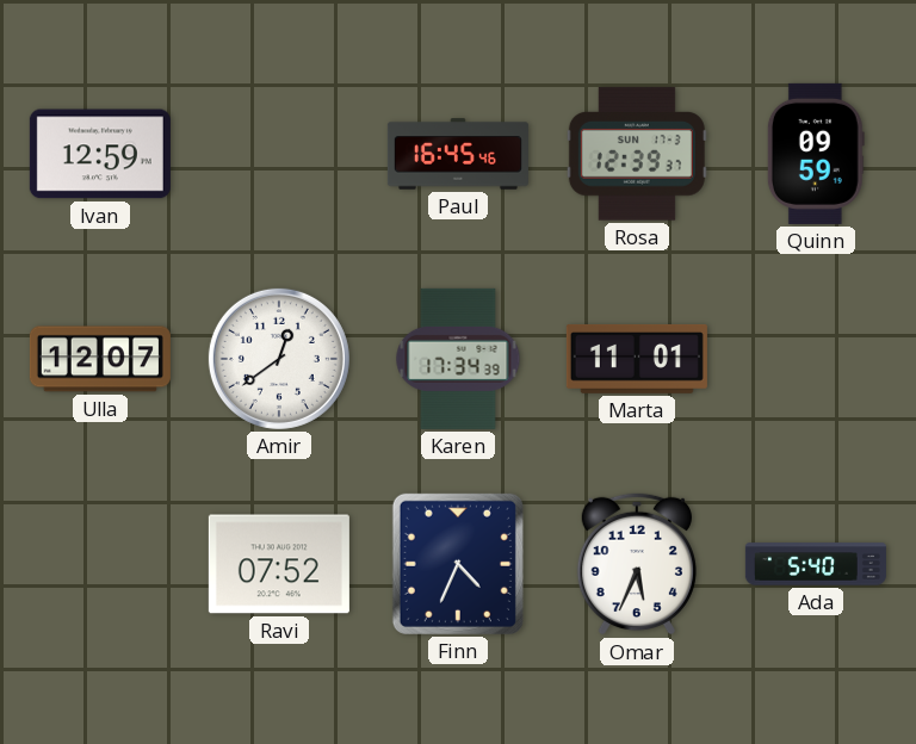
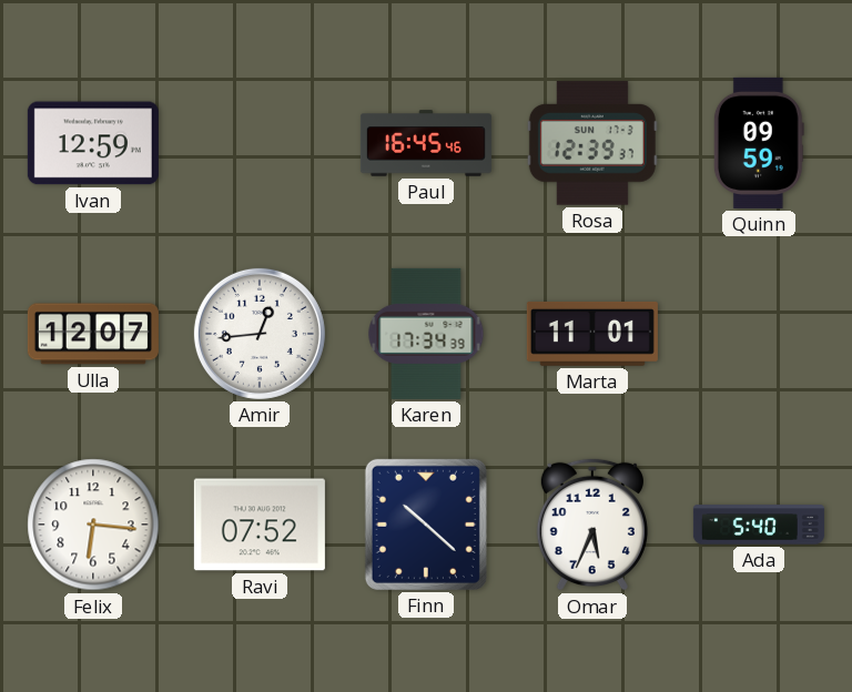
Amir: 12:39 -> 12:44
Felix: none -> 6:16
Finn: 4:34 -> 10:22
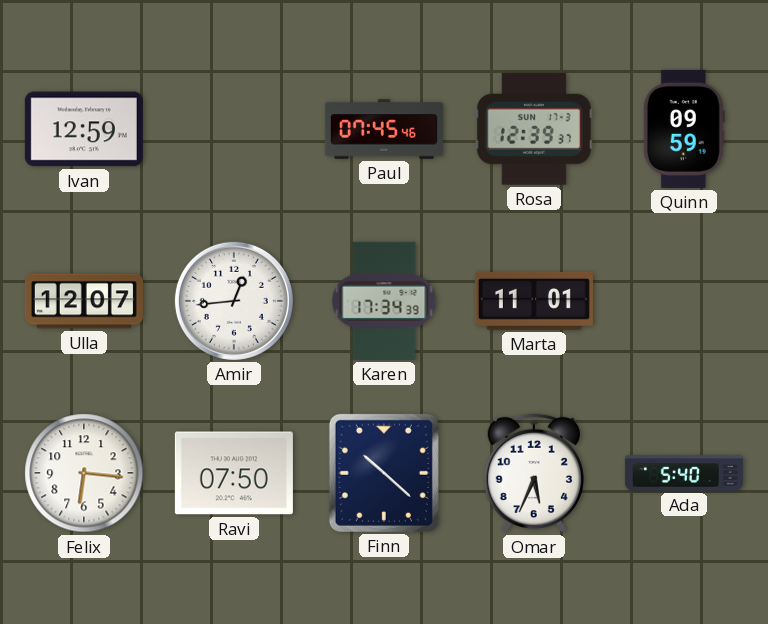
Paul: 16:45 -> 07:45
Ravi: 07:52 -> 07:50
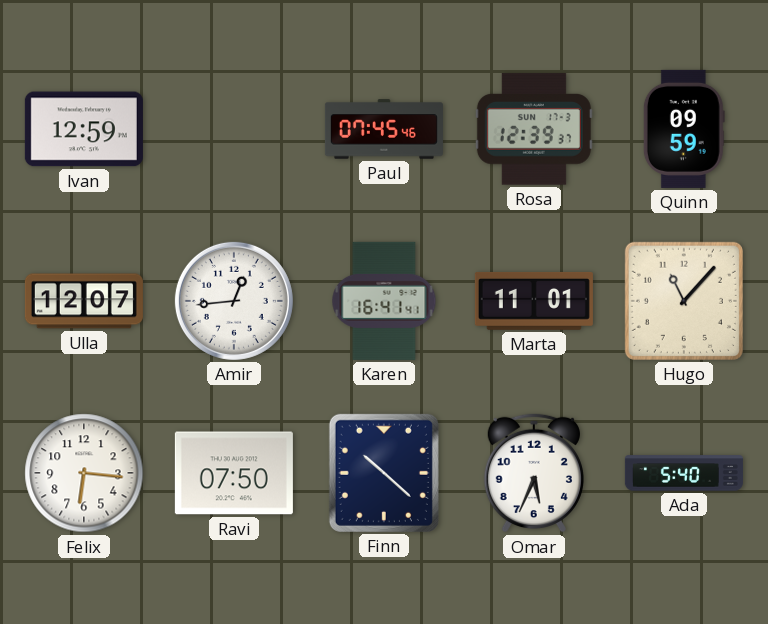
Karen: 17:34 -> 16:41
Hugo: none -> 11:07
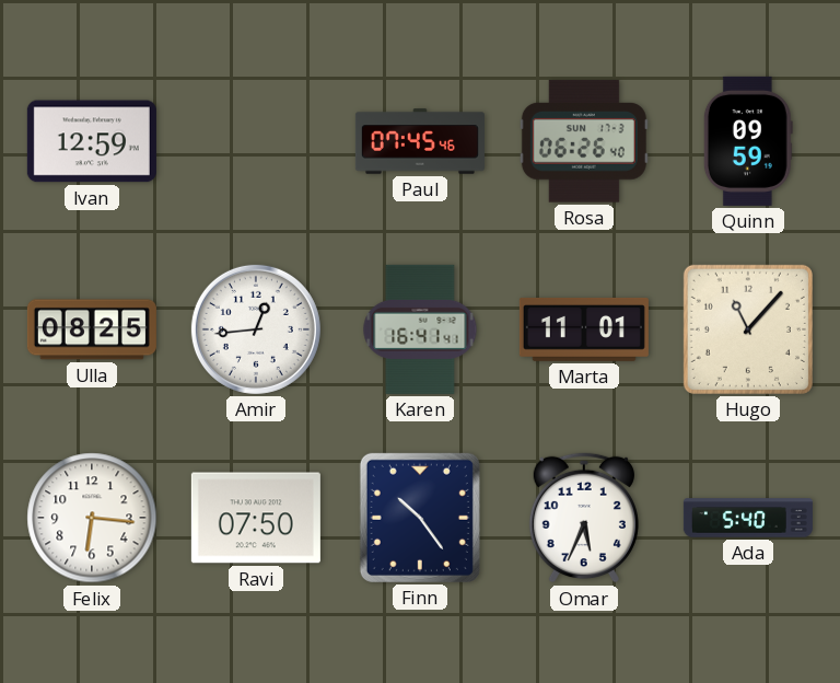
Rosa: 12:39 -> 06:26
Ulla: 12:07 -> 08:25
Finn: 10:22 -> 10:24
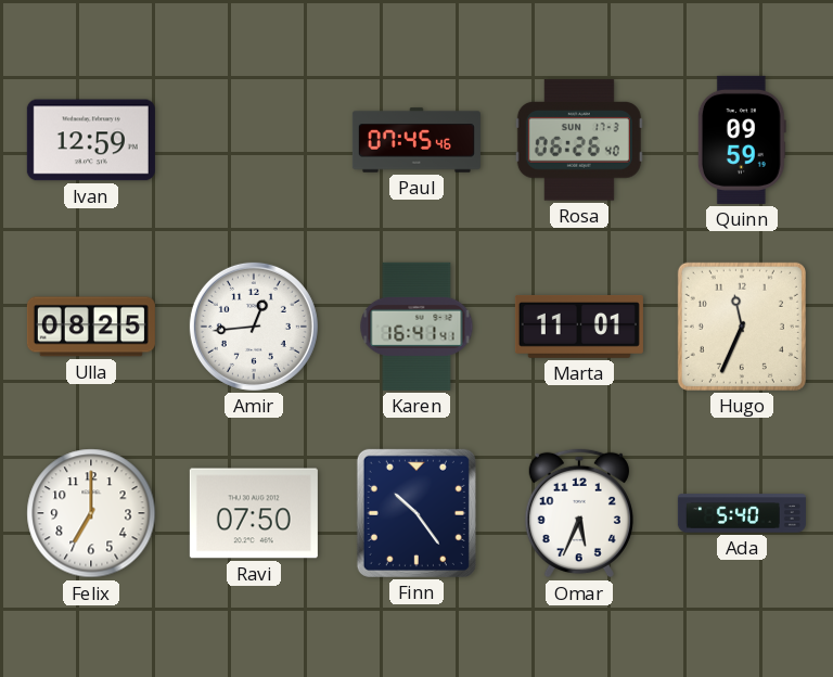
Hugo: 11:07 -> 11:34
Felix: 6:16 -> 7:00
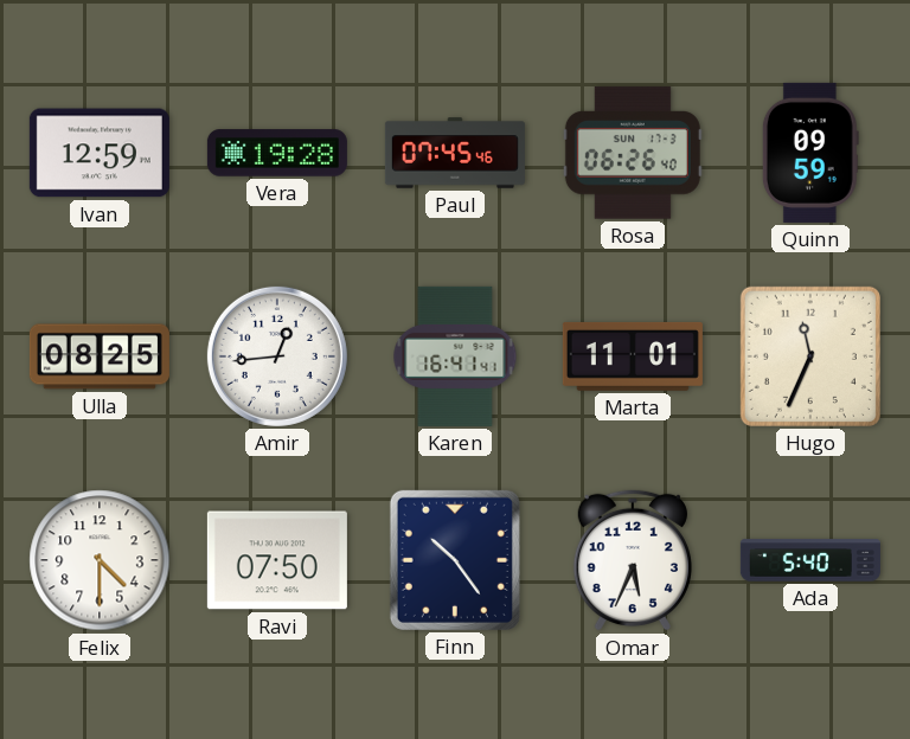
Vera: none -> 19:28
Felix: 7:00 -> 4:30
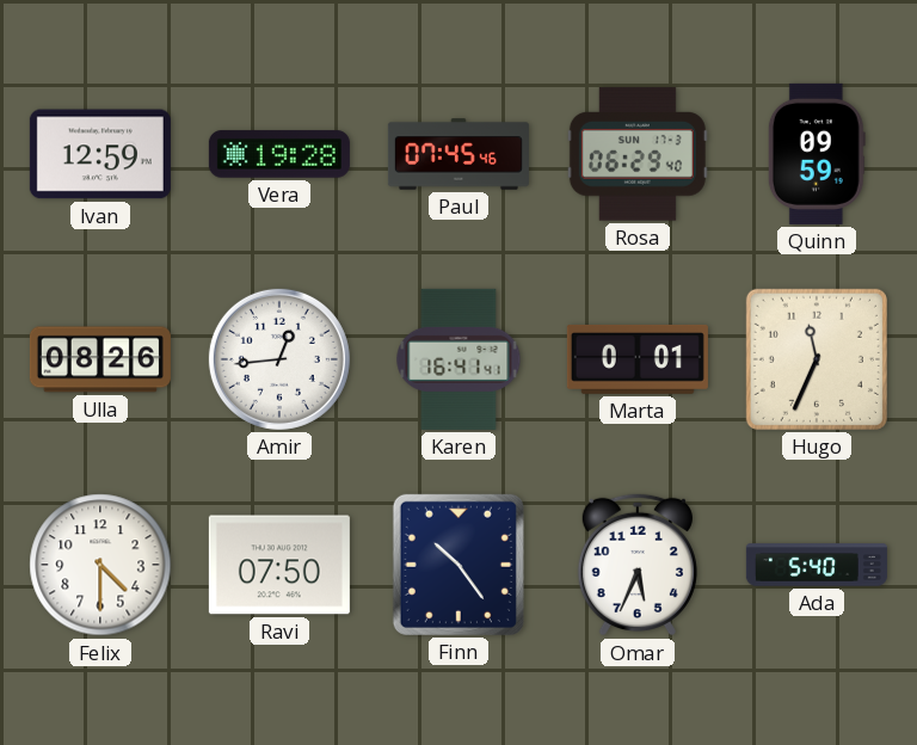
Rosa: 06:26 -> 06:29
Ulla: 08:25 -> 08:26
Marta: 11:01 -> 0:01
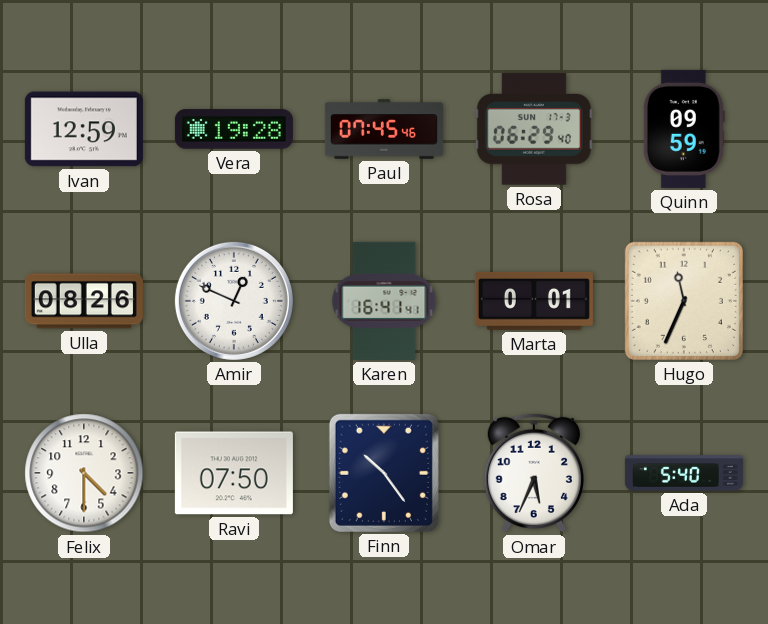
Amir: 12:44 -> 12:49
